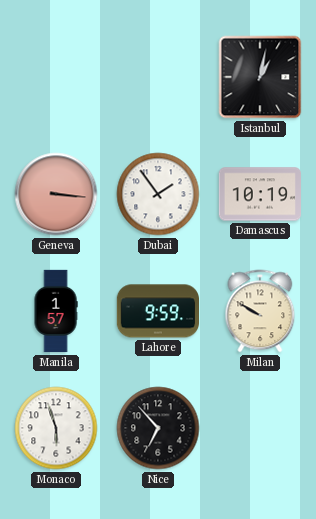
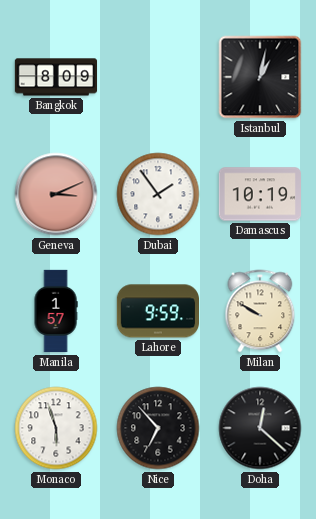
Bangkok: none -> 8:09
Geneva: 3:16 -> 3:11
Doha: none -> 12:22
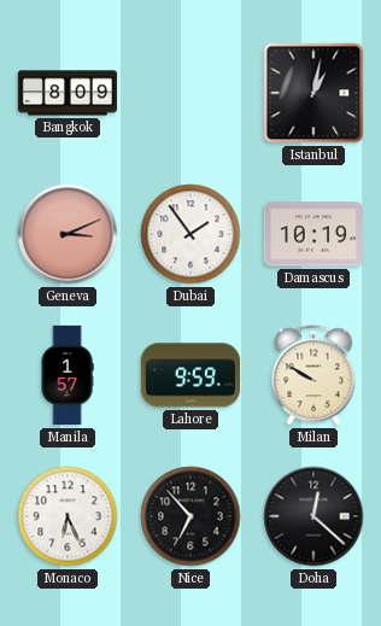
Monaco: 5:57 -> 6:26
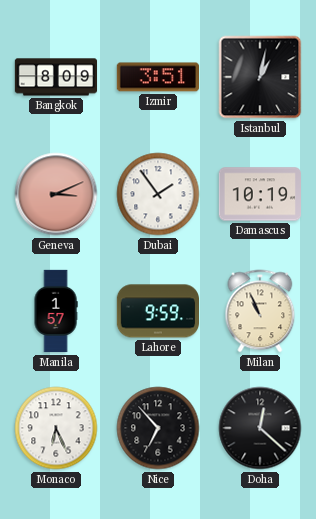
Izmir: none -> 3:51
Milan: 9:50 -> 10:56
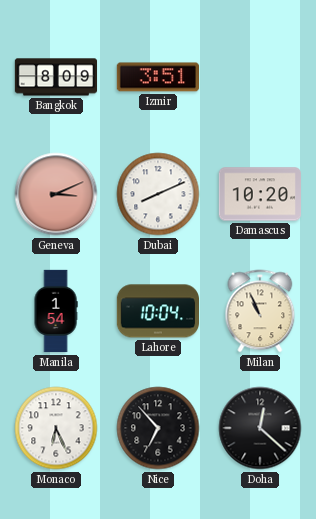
Istanbul: 1:02 -> none
Dubai: 1:54 -> 8:11
Damascus: 10:19 -> 10:20
Manila: 1:57 -> 1:54
Lahore: 9:59 -> 10:04
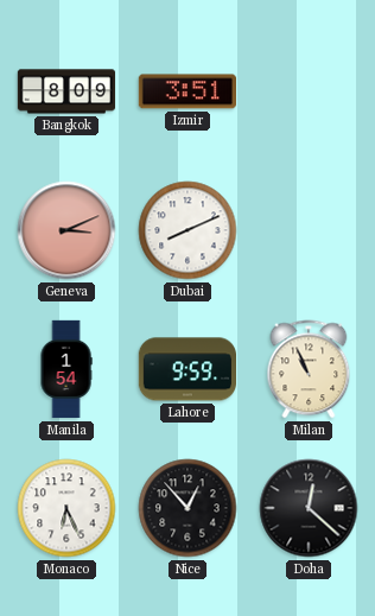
Damascus: 10:20 -> none
Lahore: 10:04 -> 9:59
Nice: 6:53 -> 12:53
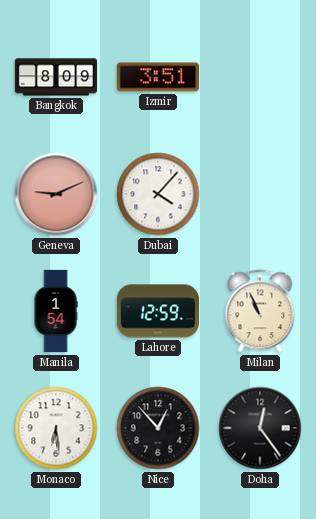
Geneva: 3:11 -> 9:11
Dubai: 8:11 -> 4:07
Lahore: 9:59 -> 12:59
Monaco: 6:26 -> 6:29
Doha: 12:22 -> 12:24
